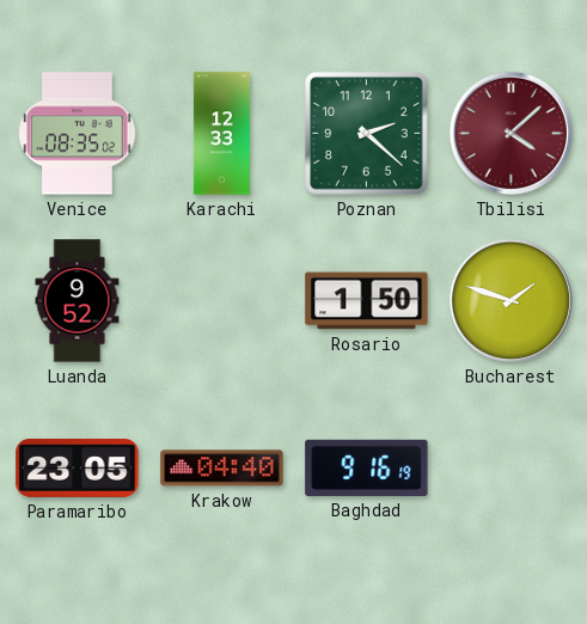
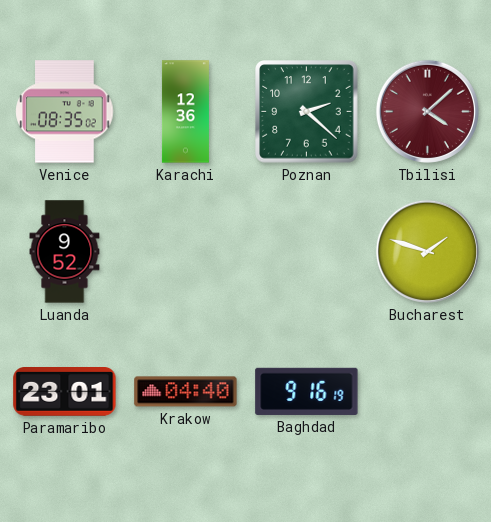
Karachi: 12:33 -> 12:36
Rosario: 1:50 -> none
Paramaribo: 23:05 -> 23:01
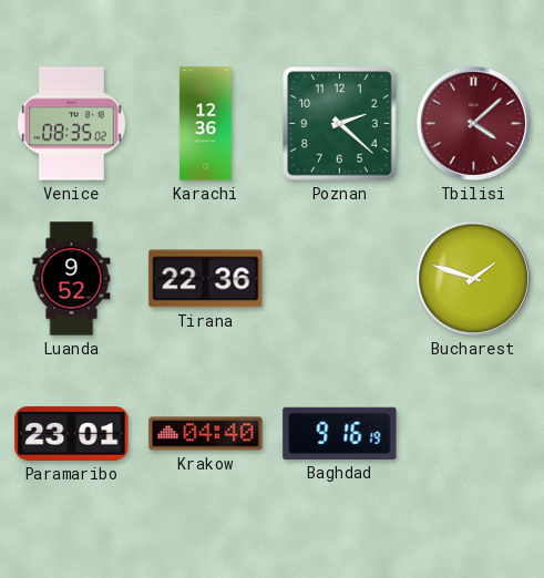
Tirana: none -> 22:36
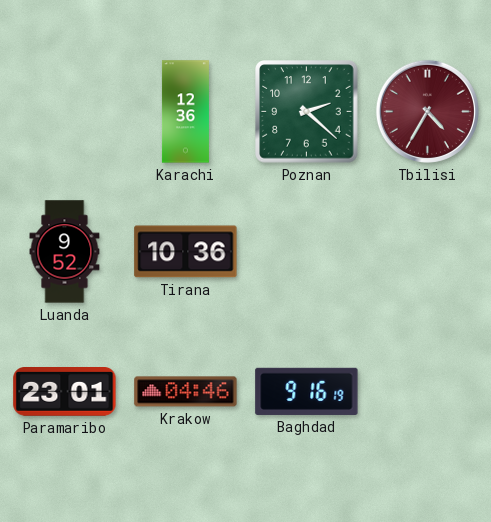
Venice: 08:35 -> none
Tbilisi: 4:08 -> 4:35
Tirana: 22:36 -> 10:36
Bucharest: 1:48 -> none
Krakow: 04:40 -> 04:46
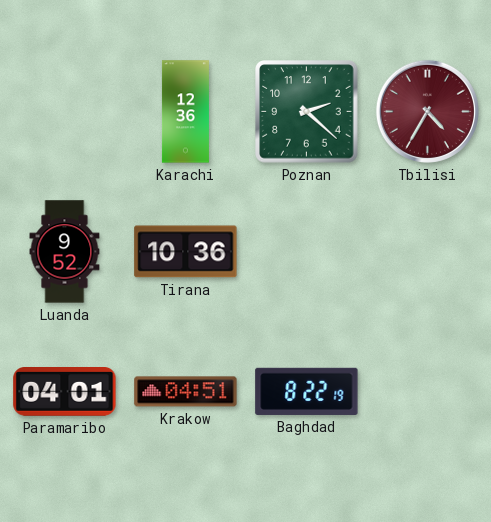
Paramaribo: 23:01 -> 04:01
Krakow: 04:46 -> 04:51
Baghdad: 9:16 -> 8:22
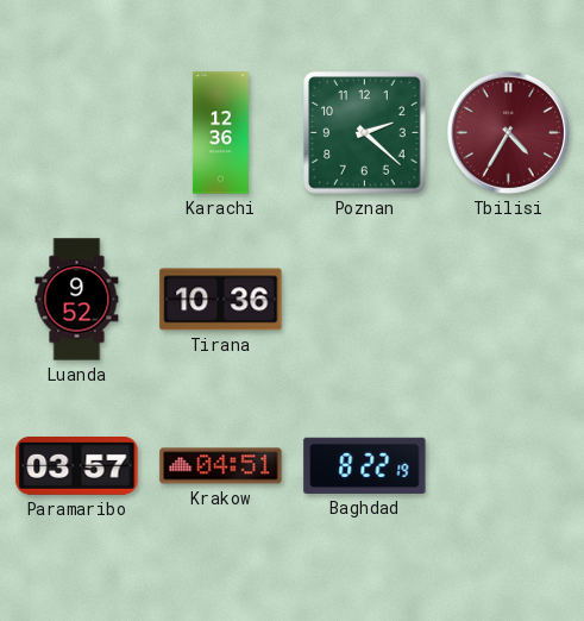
Paramaribo: 04:01 -> 03:57
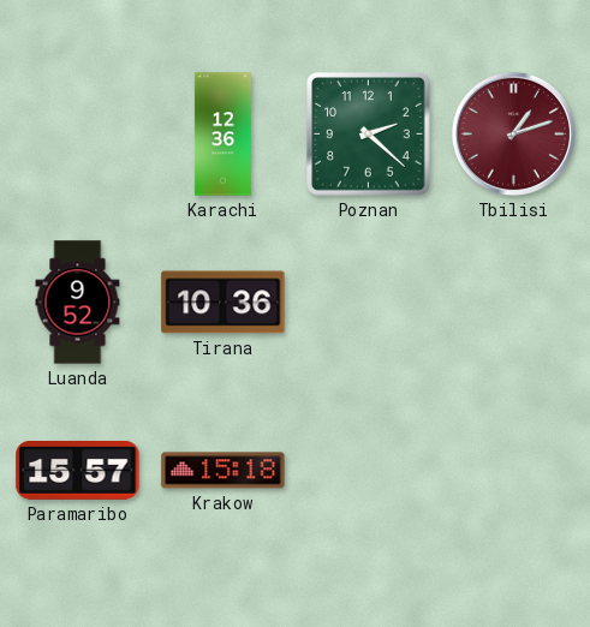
Tbilisi: 4:35 -> 1:12
Paramaribo: 03:57 -> 15:57
Krakow: 04:51 -> 15:18
Baghdad: 8:22 -> none
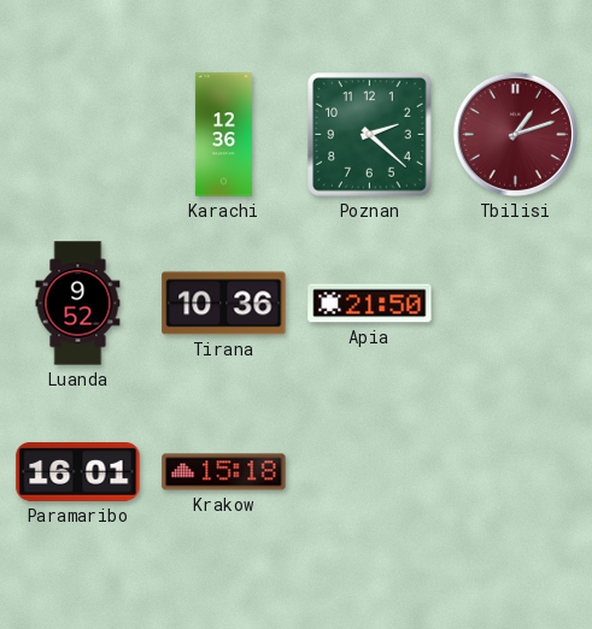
Apia: none -> 21:50
Paramaribo: 15:57 -> 16:01
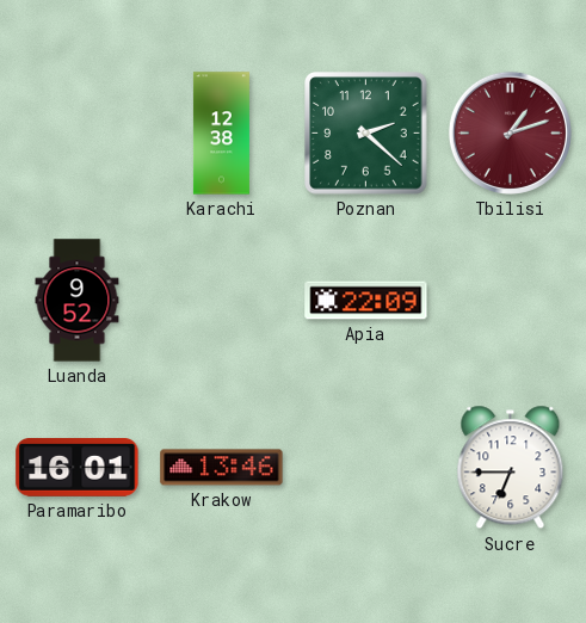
Karachi: 12:36 -> 12:38
Tirana: 10:36 -> none
Apia: 21:50 -> 22:09
Krakow: 15:18 -> 13:46
Sucre: none -> 6:45
